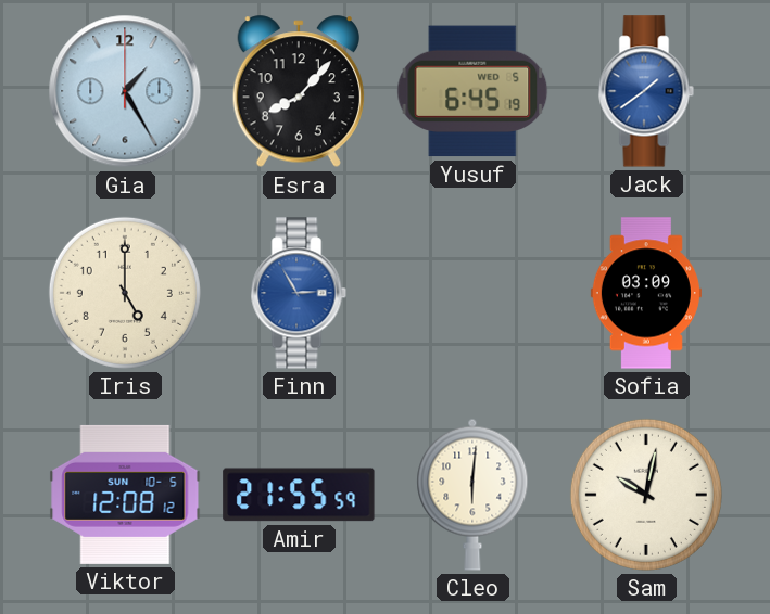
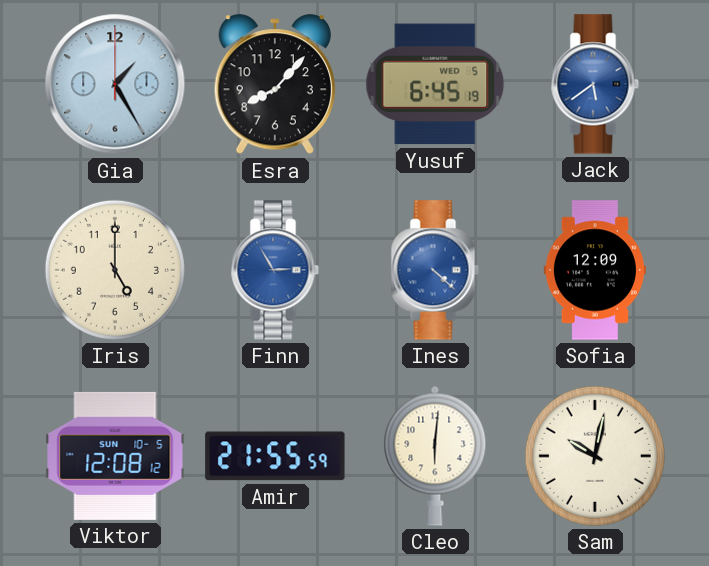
Jack: 1:39 -> 5:39
Ines: none -> 4:22
Sofia: 03:09 -> 12:09
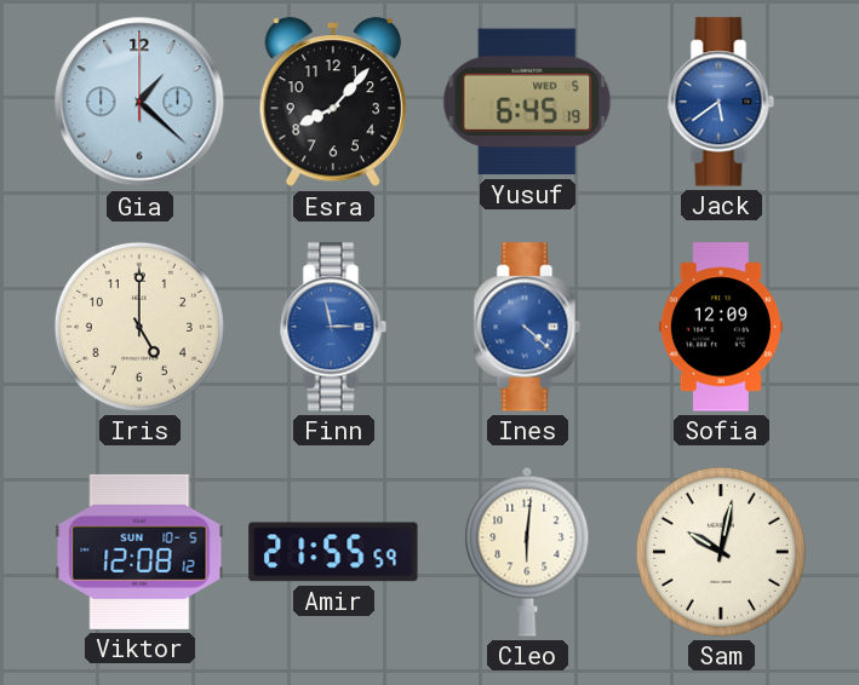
Gia: 1:25 -> 1:22
Finn: 2:55 -> 2:58
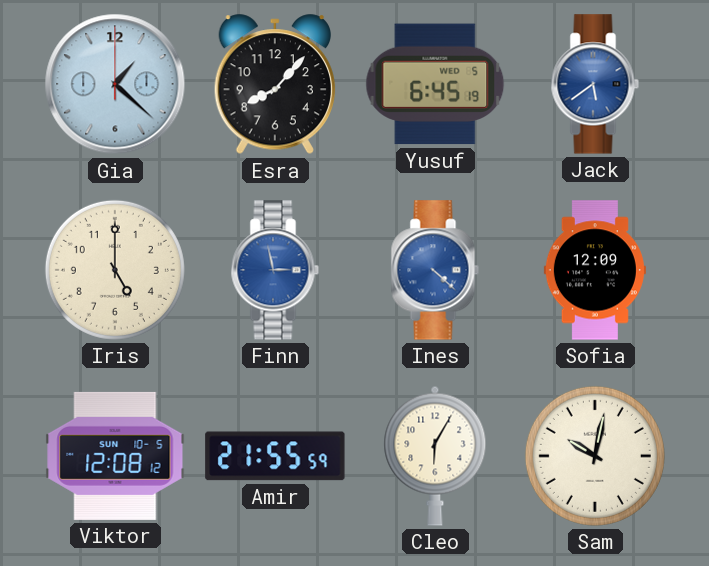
Cleo: 6:01 -> 6:05
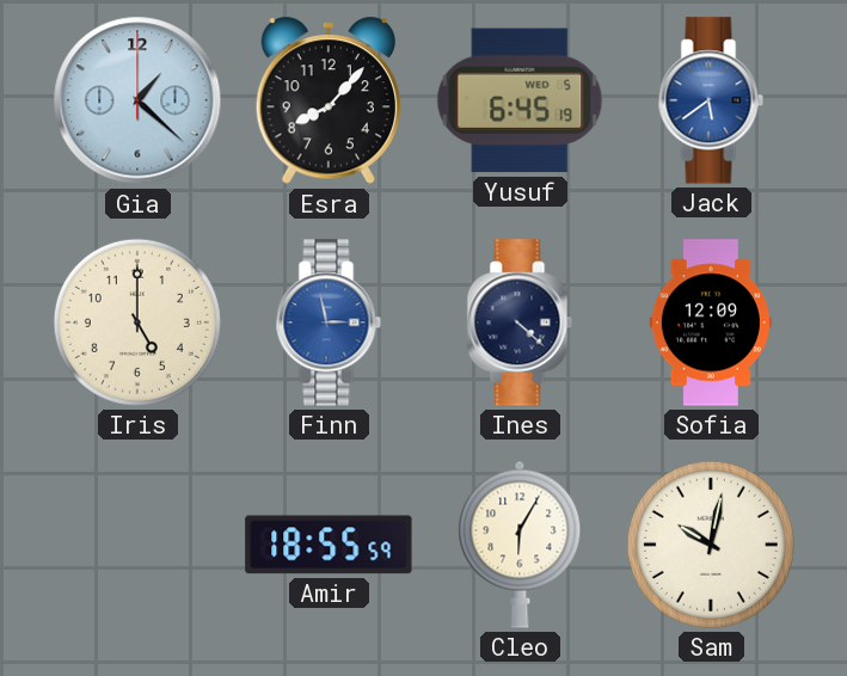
Ines dial: blue -> navy
Viktor: 12:08 -> none
Amir: 21:55 -> 18:55
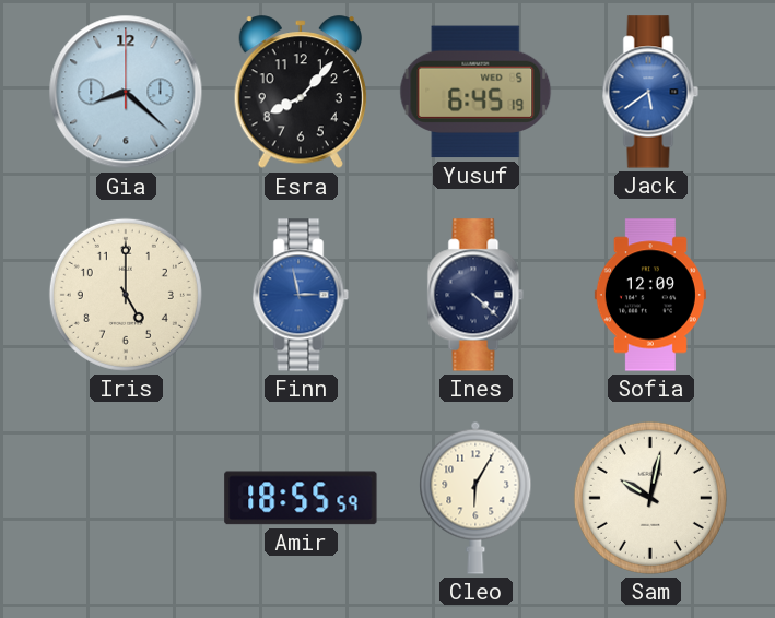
Gia: 1:22 -> 8:22
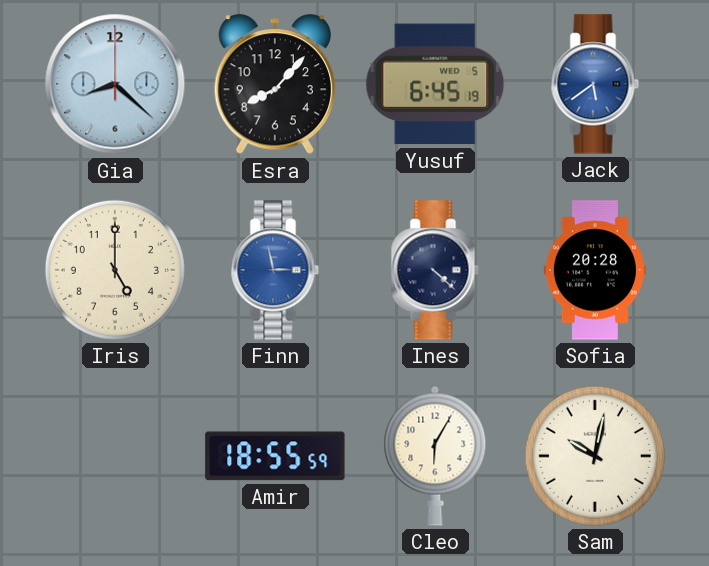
Sofia: 12:09 -> 20:28
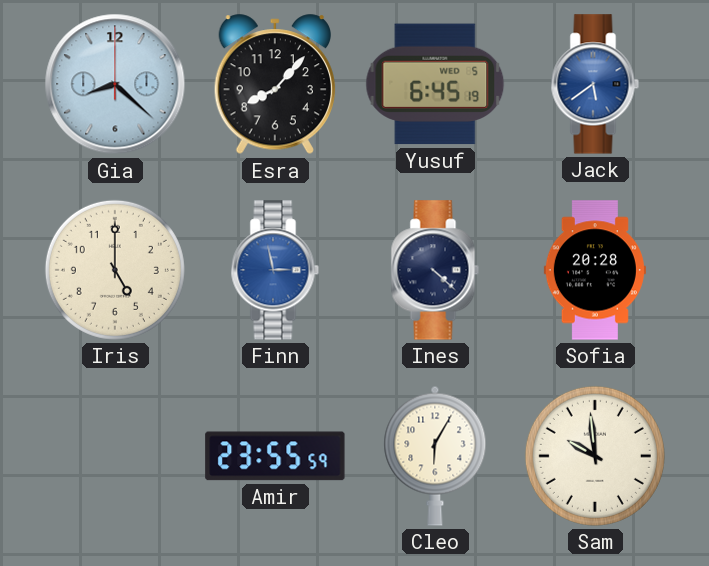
Amir: 18:55 -> 23:55
Sam: 10:02 -> 9:59
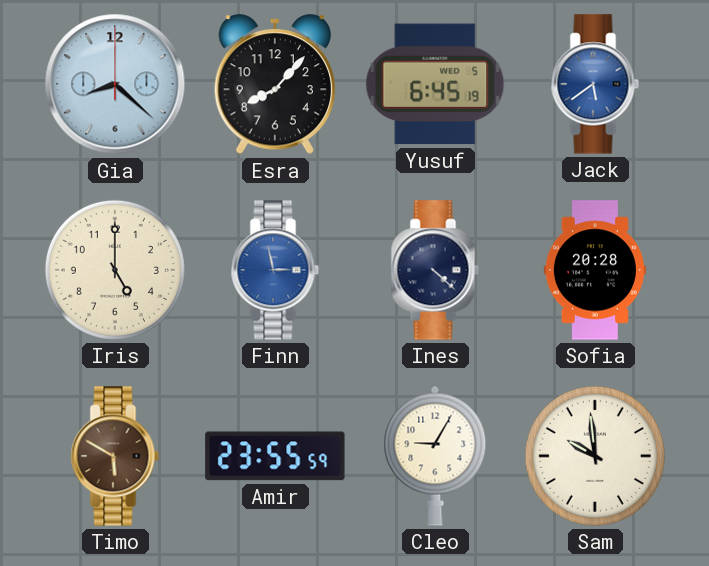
Timo: none -> 5:50
Cleo: 6:05 -> 9:05
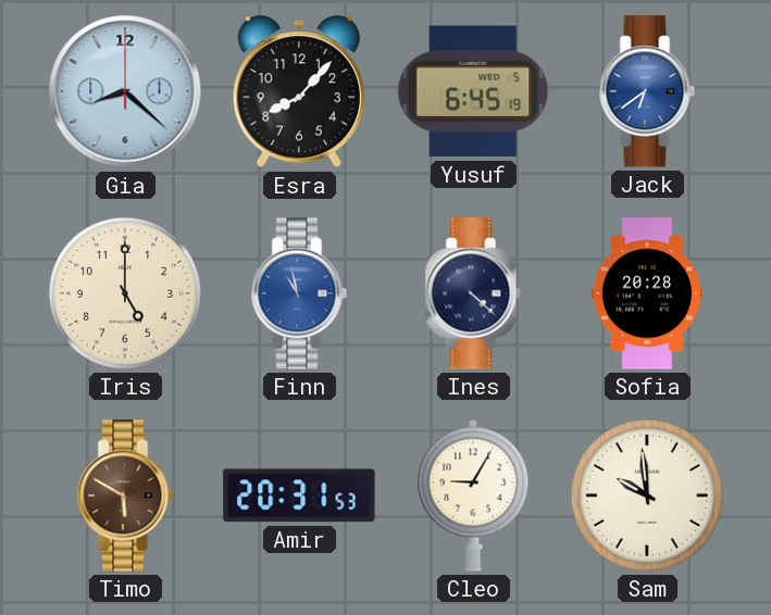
Jack: 5:39 -> 6:39
Finn: 2:58 -> 10:58
Amir: 23:55 -> 20:31
